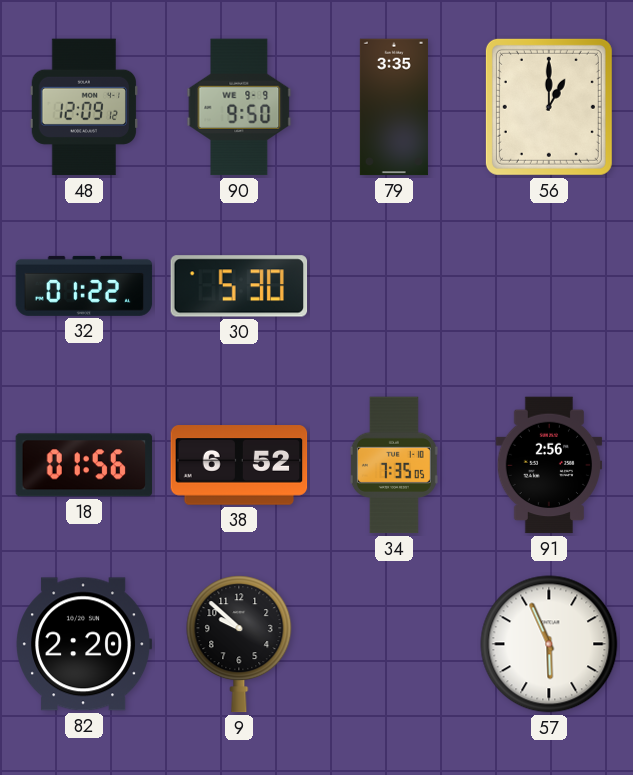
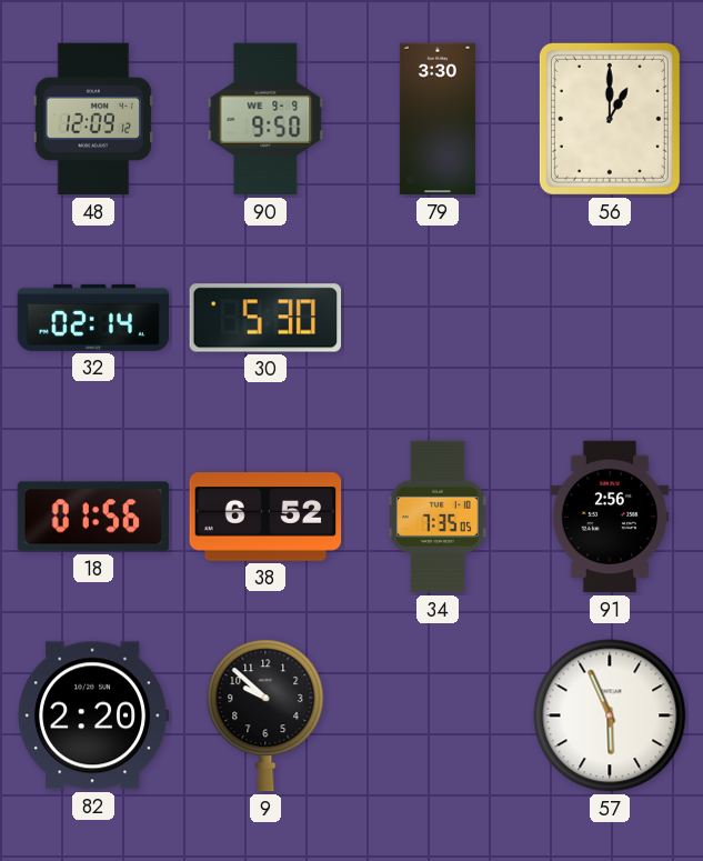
79: 3:35 -> 3:30
32: 01:22 -> 02:14
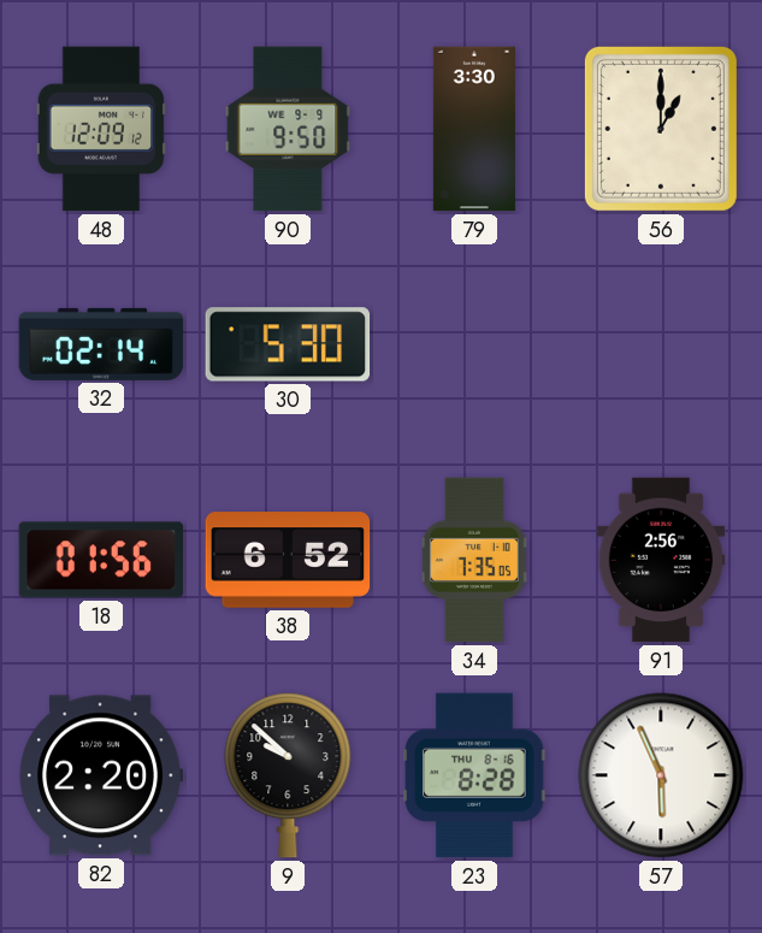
23: none -> 8:28
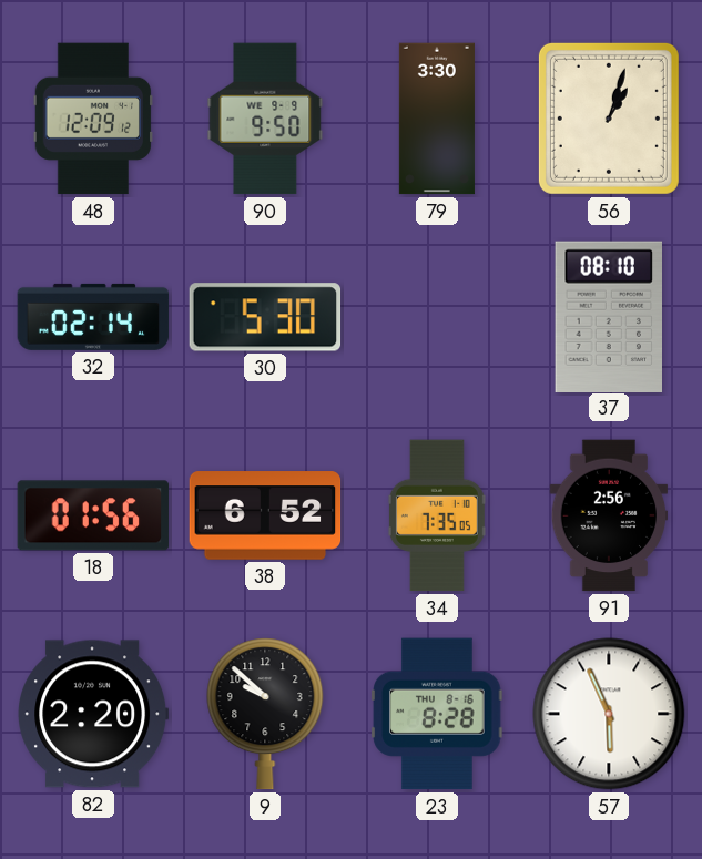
56: 1:00 -> 1:03
37: none -> 08:10
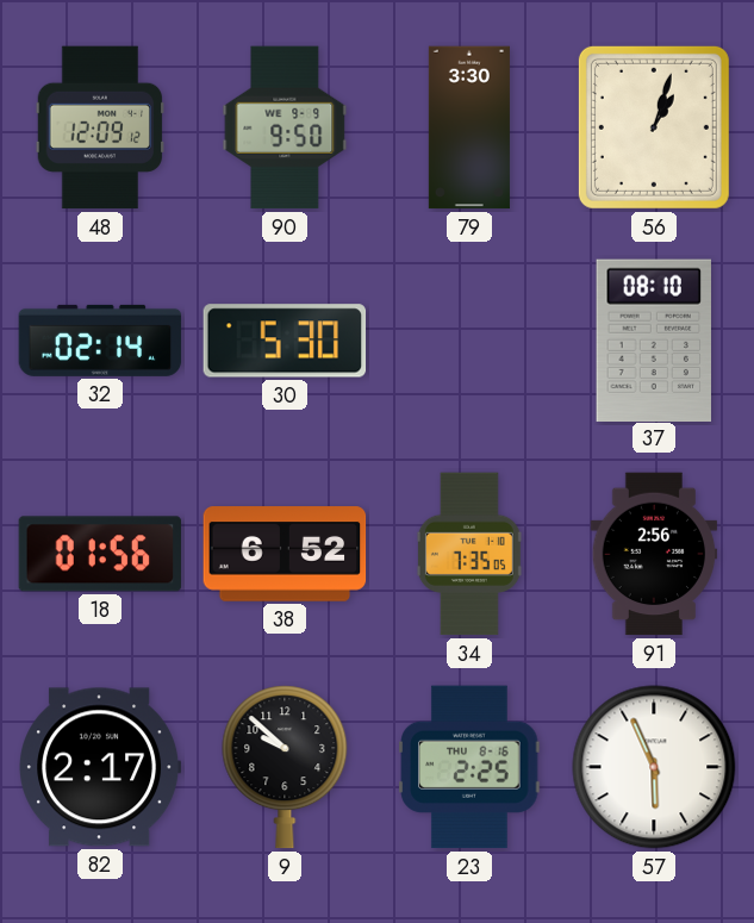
82: 2:20 -> 2:17
23: 8:28 -> 2:25
